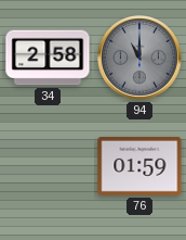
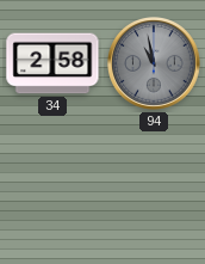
94: 11:00 -> 10:58
76: 01:59 -> none
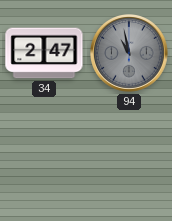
34: 2:58 -> 2:47
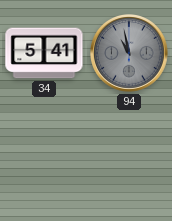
34: 2:47 -> 5:41
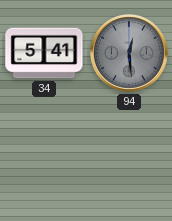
94: 10:58 -> 12:29
